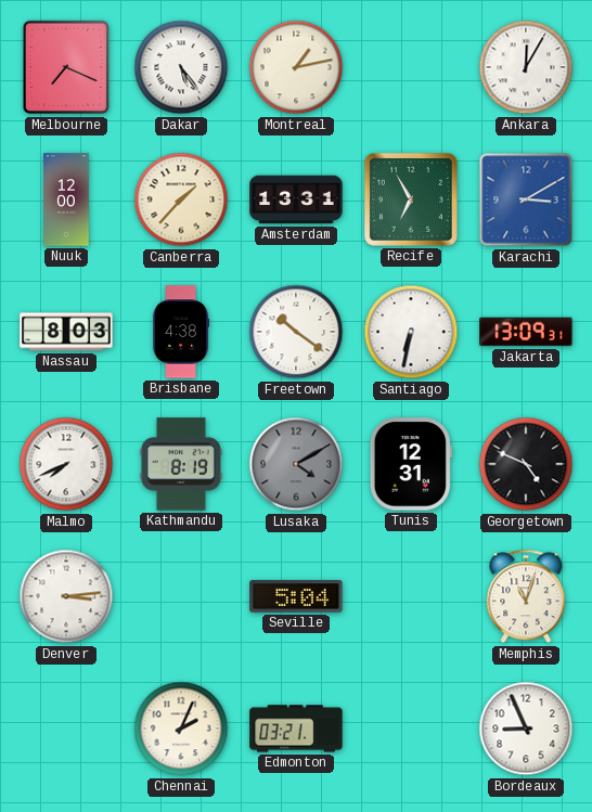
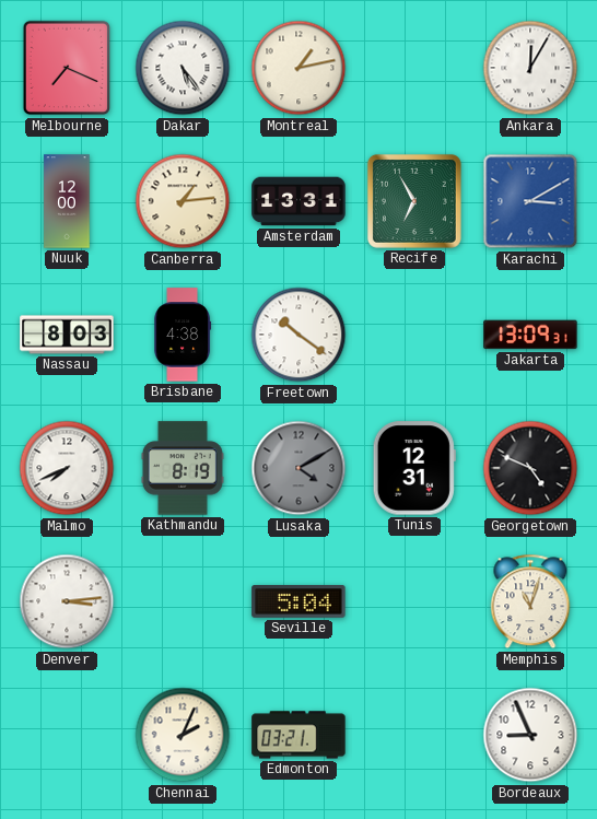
Canberra: 1:37 -> 1:14
Santiago: 6:32 -> none
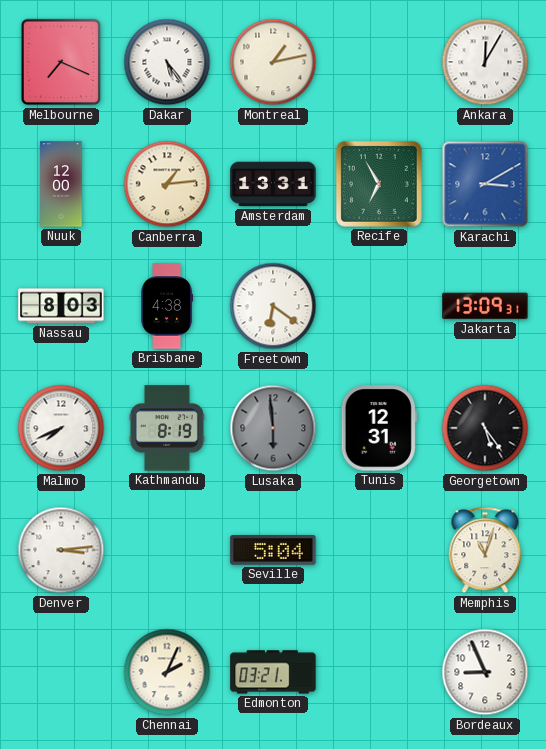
Freetown: 10:21 -> 6:21
Lusaka: 4:10 -> 5:59
Georgetown: 4:49 -> 5:24
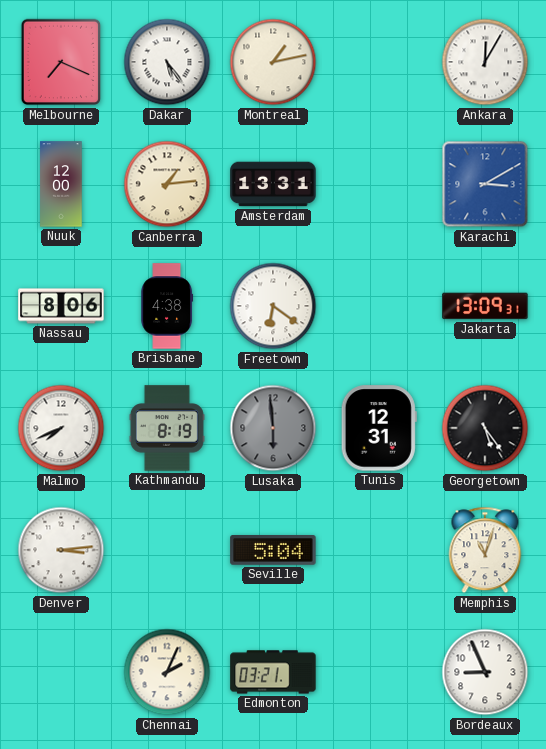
Recife: 6:55 -> none
Nassau: 8:03 -> 8:06
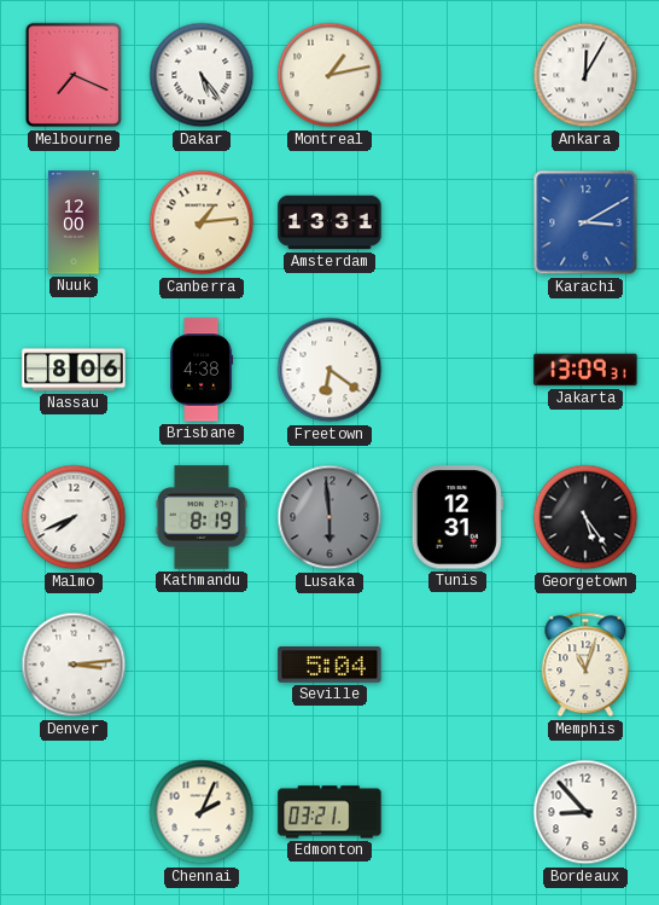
Bordeaux: 8:56 -> 8:53
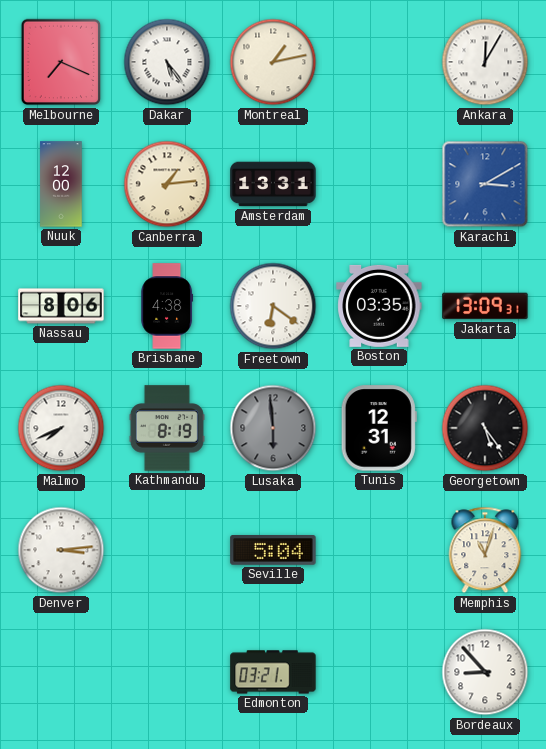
Boston: none -> 03:35
Chennai: 2:04 -> none
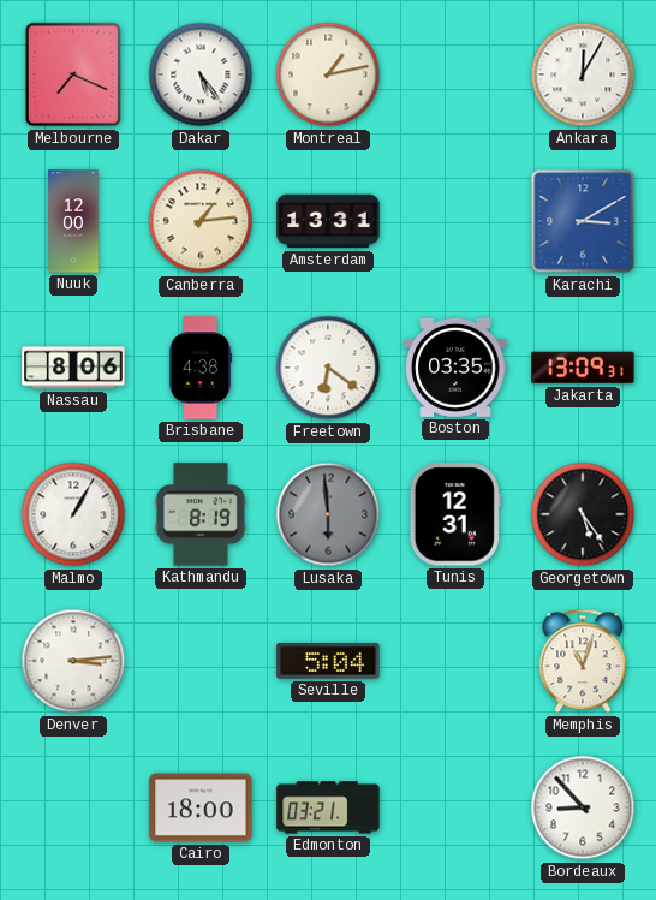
Malmo: 7:41 -> 1:05
Cairo: none -> 18:00
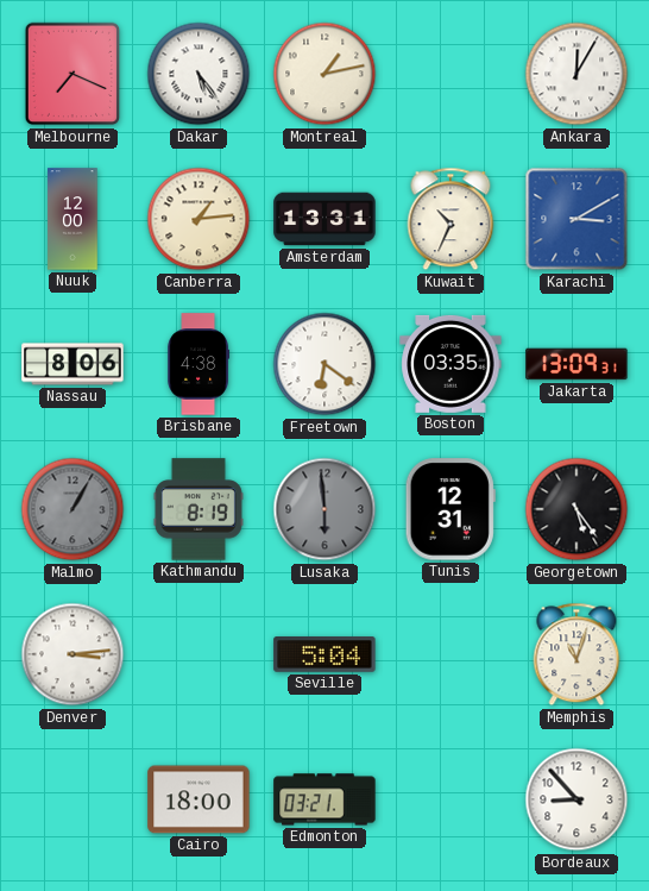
Kuwait: none -> 10:34
Malmo dial: white -> grey
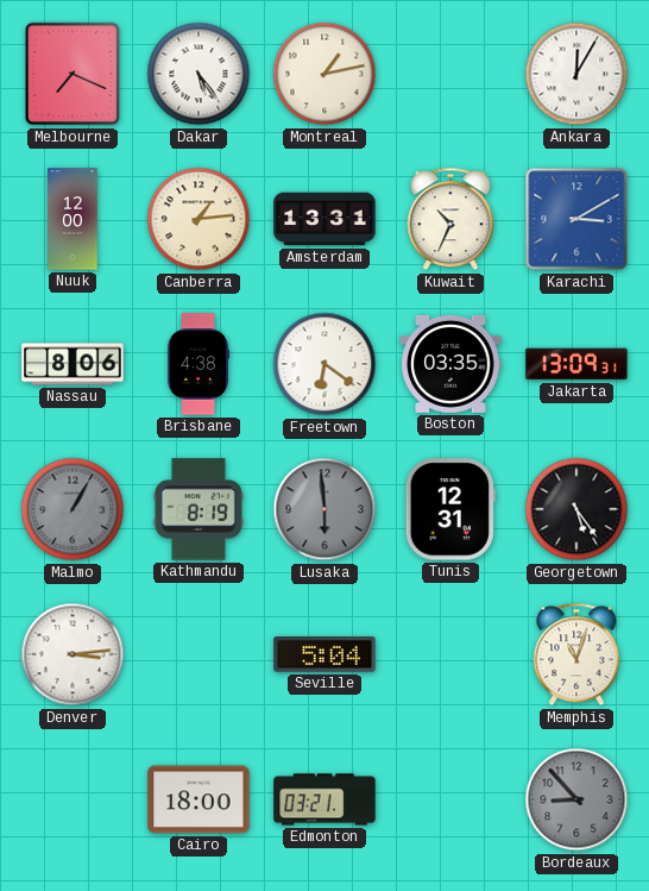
Bordeaux dial: white -> grey
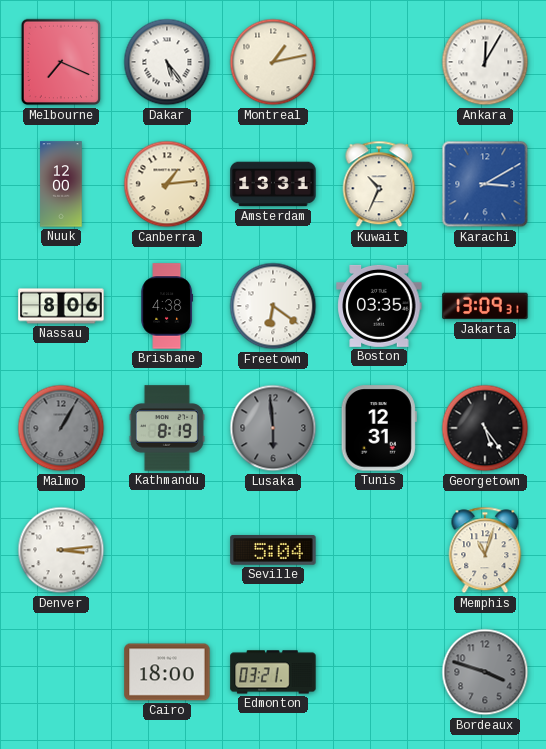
Bordeaux: 8:53 -> 3:48
